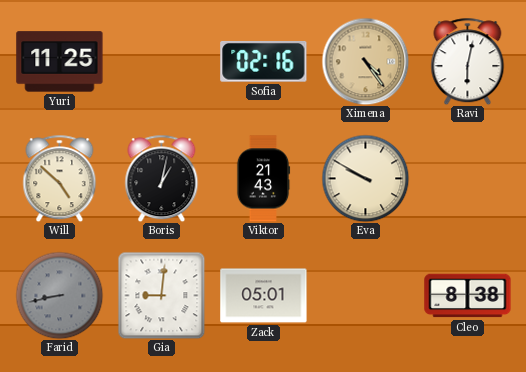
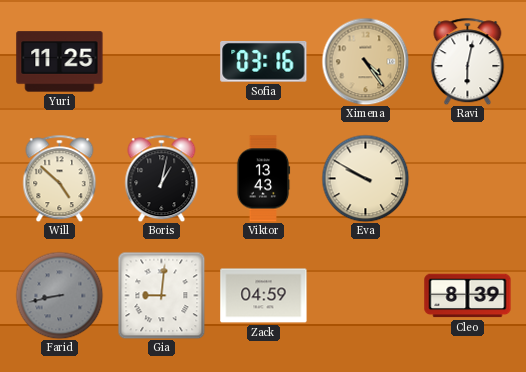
Sofia: 02:16 -> 03:16
Viktor: 21:43 -> 13:43
Zack: 05:01 -> 04:59
Cleo: 8:38 -> 8:39
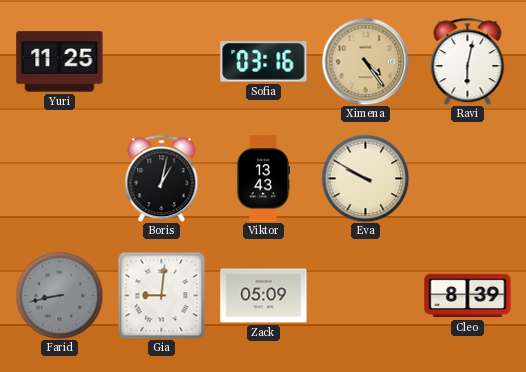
Will: 4:52 -> none
Zack: 04:59 -> 05:09
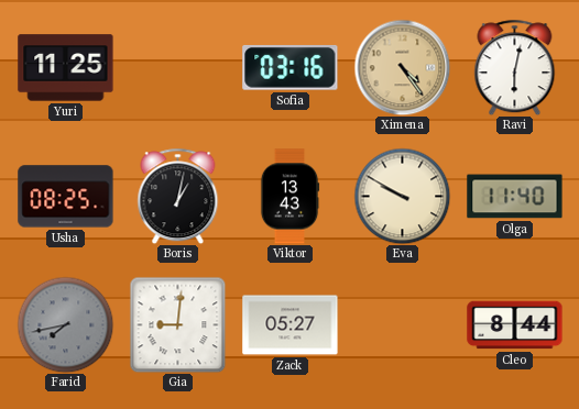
Usha: none -> 08:25
Olga: none -> 11:40
Farid: 8:43 -> 7:43
Zack: 05:09 -> 05:27
Cleo: 8:39 -> 8:44
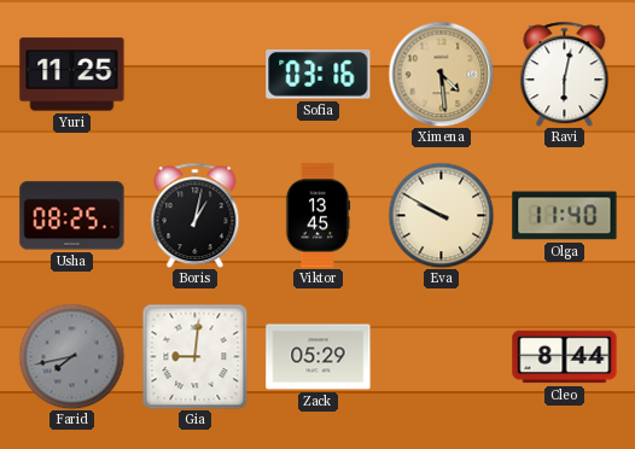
Ximena: 4:24 -> 4:29
Viktor: 13:43 -> 13:45
Zack: 05:27 -> 05:29
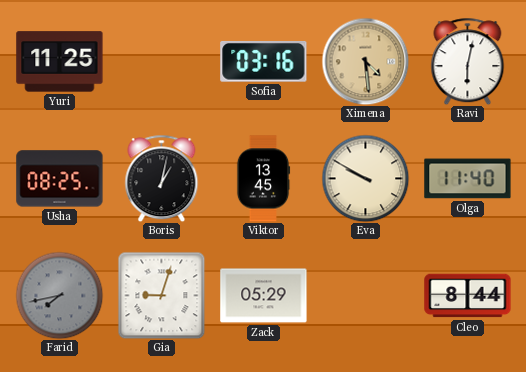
Gia: 9:01 -> 9:03
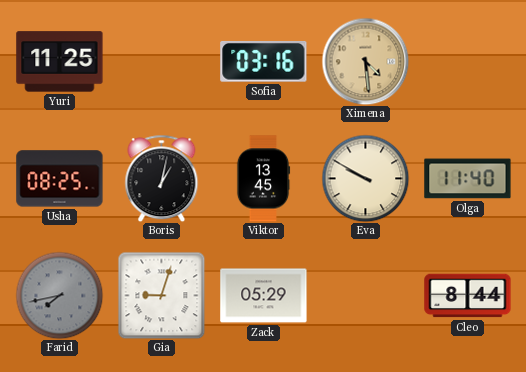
Ravi: 6:02 -> none
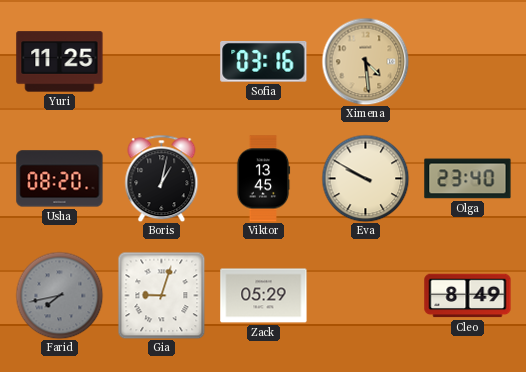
Usha: 08:25 -> 08:20
Olga: 11:40 -> 23:40
Cleo: 8:44 -> 8:49
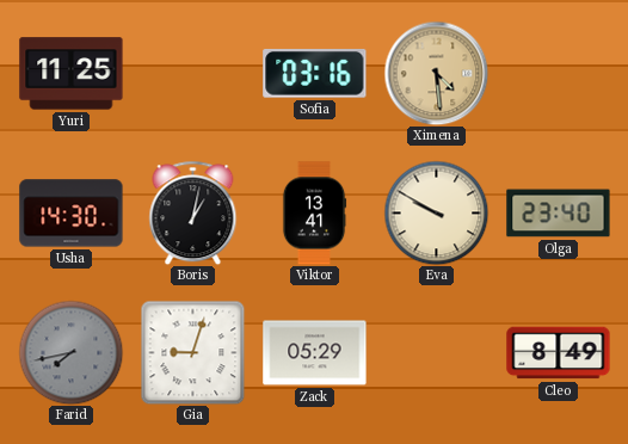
Usha: 08:20 -> 14:30
Viktor: 13:45 -> 13:41
